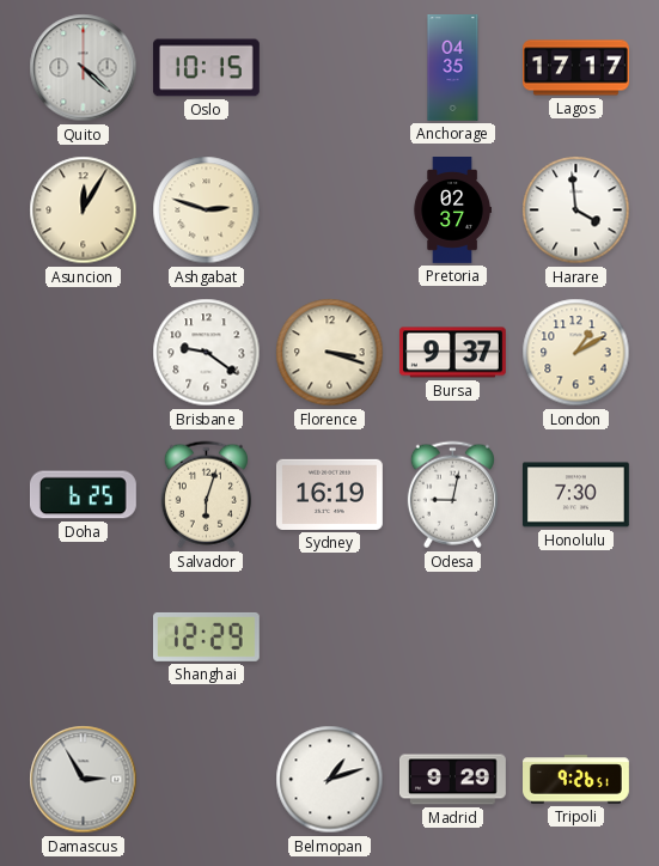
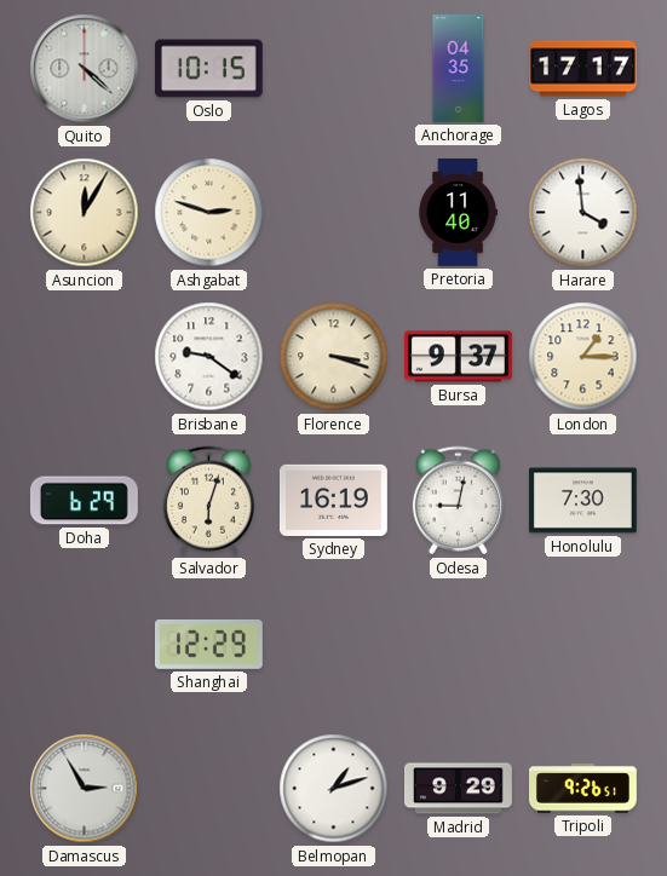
Pretoria: 02:37 -> 11:40
London: 1:10 -> 1:15
Doha: 6:25 -> 6:29
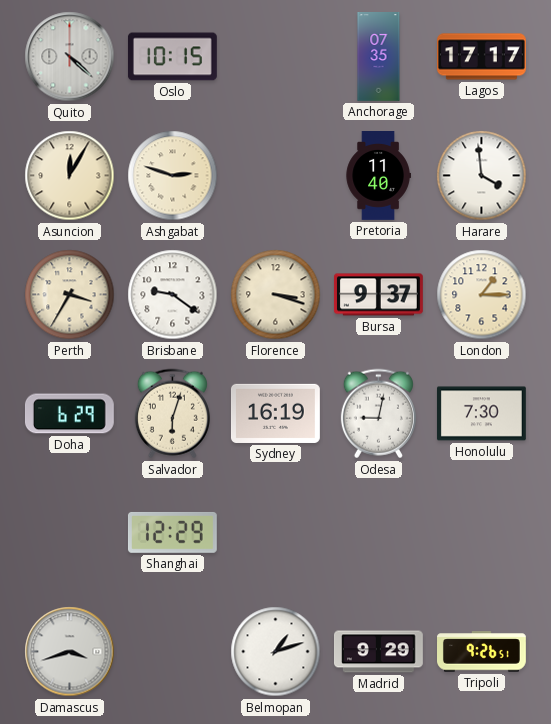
Anchorage: 04:35 -> 07:35
Perth: none -> 3:35
Damascus: 2:55 -> 3:42
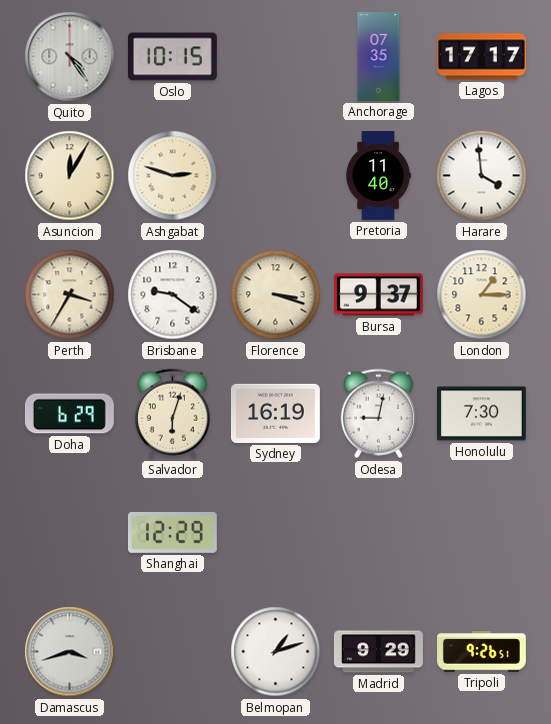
Quito: 4:22 -> 4:24
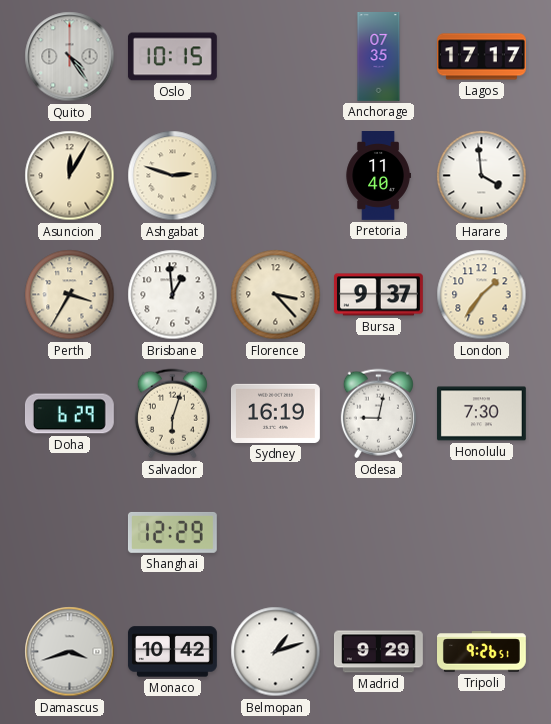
Brisbane: 9:21 -> 12:59
Florence: 3:18 -> 3:23
London: 1:15 -> 1:36
Monaco: none -> 10:42
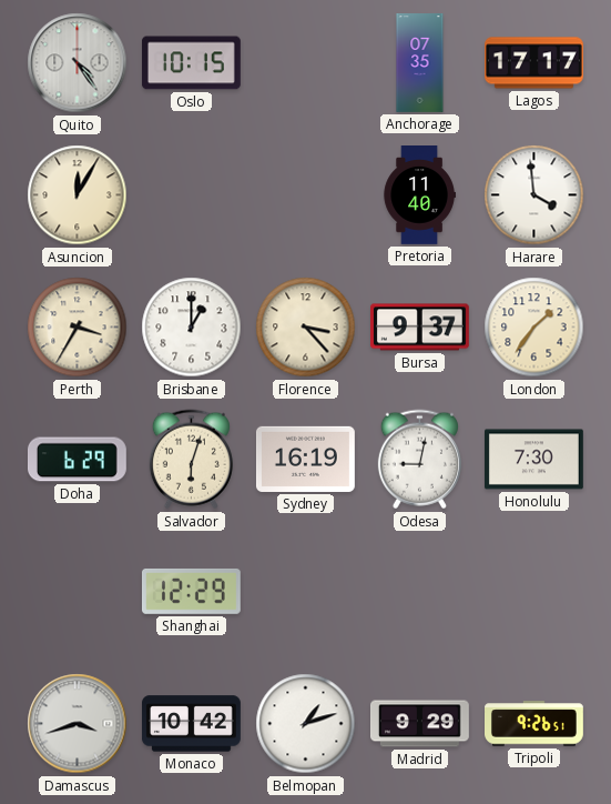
Ashgabat: 2:48 -> none
Brisbane: 12:59 -> 1:00
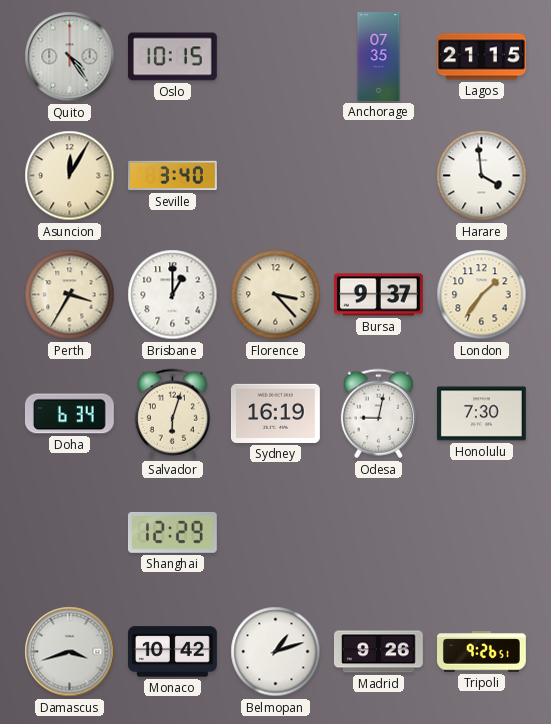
Lagos: 17:17 -> 21:15
Seville: none -> 3:40
Pretoria: 11:40 -> none
Doha: 6:29 -> 6:34
Madrid: 9:29 -> 9:26
